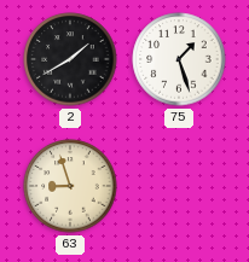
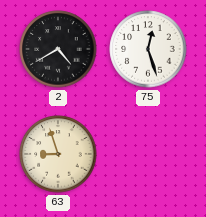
2: 1:40 -> 4:40
75: 1:27 -> 12:27
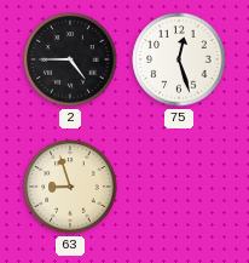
2: 4:40 -> 4:45
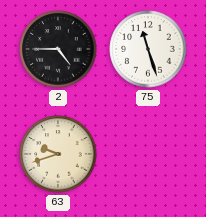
75: 12:27 -> 11:27
63: 8:57 -> 9:42
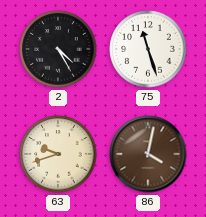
2: 4:45 -> 4:25
86: none -> 4:02
